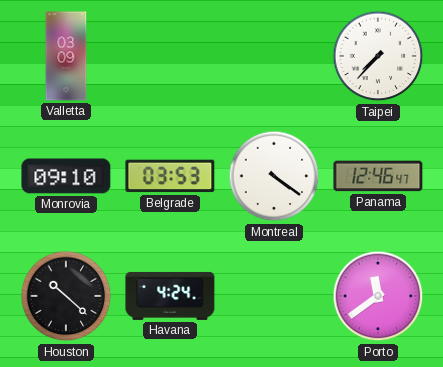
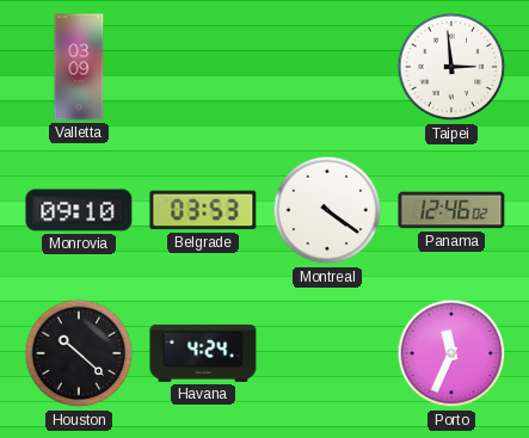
Taipei: 7:37 -> 2:59
Panama: 12:46:47 -> 12:46:02
Porto: 11:39 -> 11:34
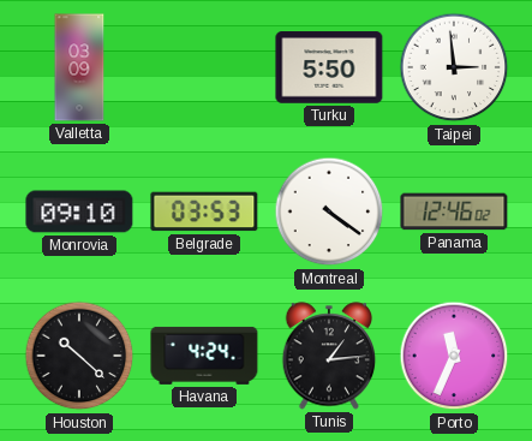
Turku: none -> 5:50
Tunis: none -> 1:14
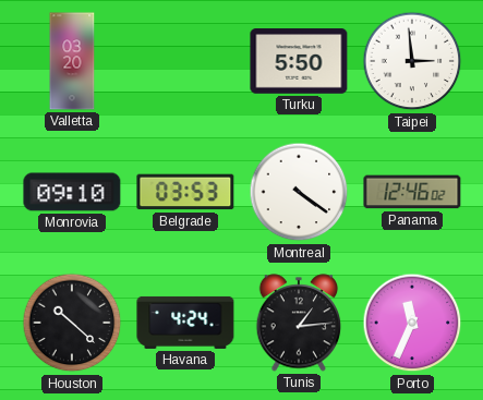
Valletta: 03:09 -> 03:20
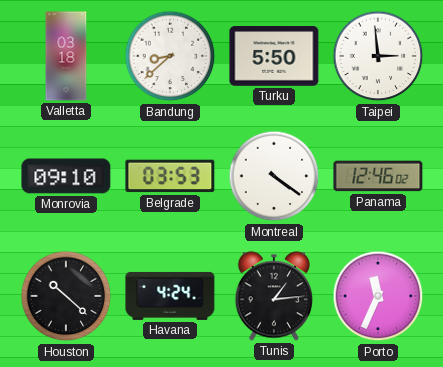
Valletta: 03:20 -> 03:18
Bandung: none -> 8:38
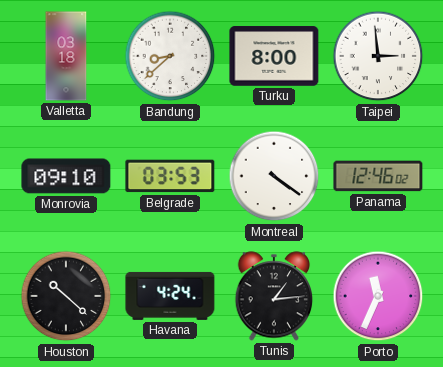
Turku: 5:50 -> 8:00
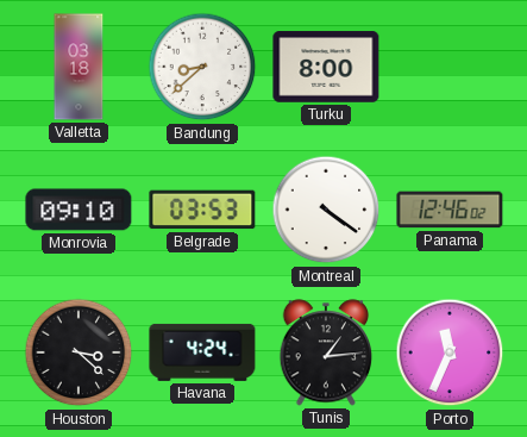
Taipei: 2:59 -> none
Houston: 10:22 -> 3:22
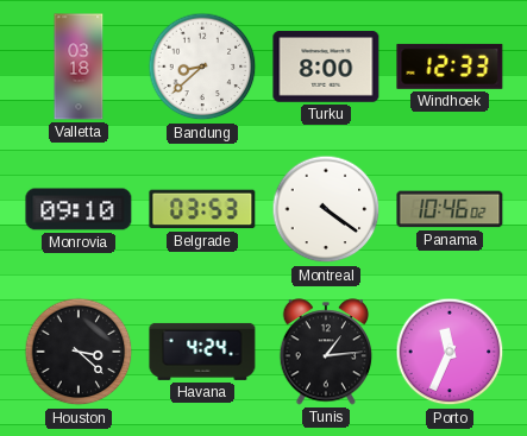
Windhoek: none -> 12:33
Panama: 12:46 -> 10:46
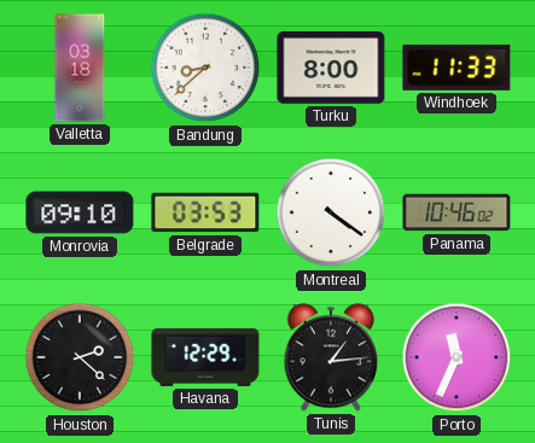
Windhoek: 12:33 -> 11:33
Houston: 3:22 -> 2:22
Havana: 4:24 -> 12:29
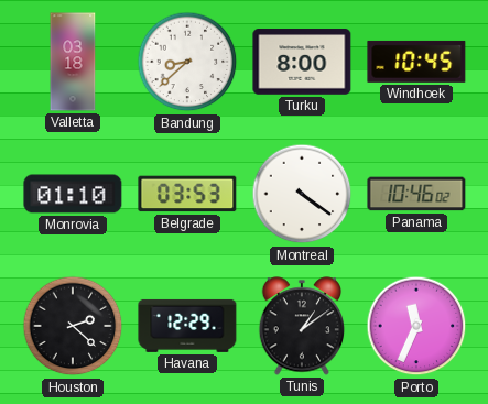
Windhoek: 11:33 -> 10:45
Monrovia: 09:10 -> 01:10
Tunis: 1:14 -> 1:09
